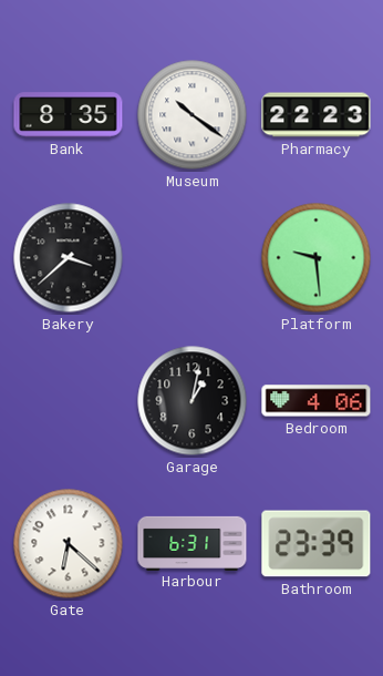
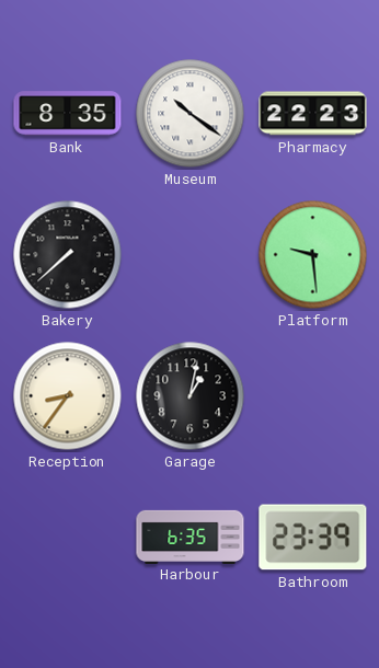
Bakery: 3:38 -> 7:38
Reception: none -> 8:36
Bedroom: 4:06 -> none
Gate: 6:22 -> none
Harbour: 6:31 -> 6:35
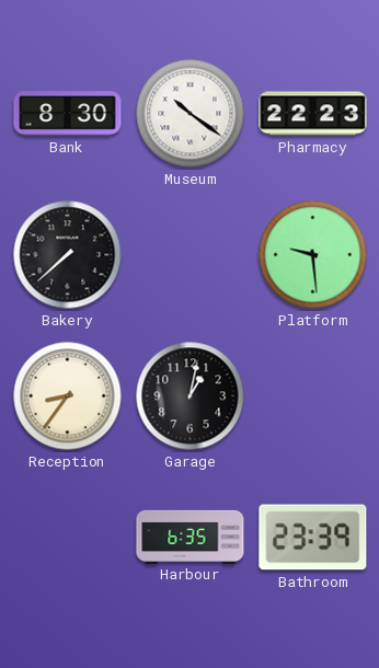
Bank: 8:35 -> 8:30
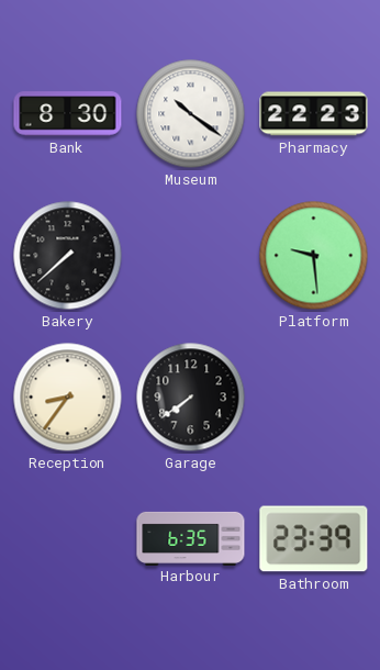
Garage: 1:02 -> 7:39
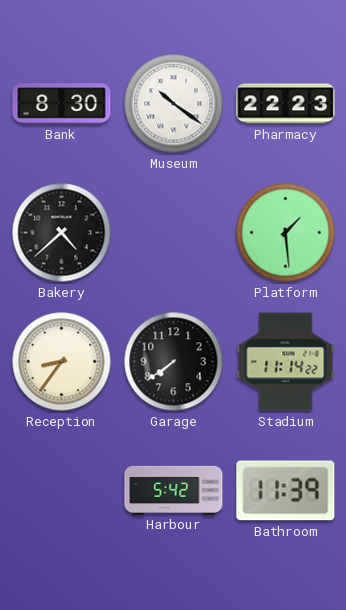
Bakery: 7:38 -> 4:38
Platform: 9:29 -> 1:29
Stadium: none -> 11:14
Harbour: 6:35 -> 5:42
Bathroom: 23:39 -> 11:39
